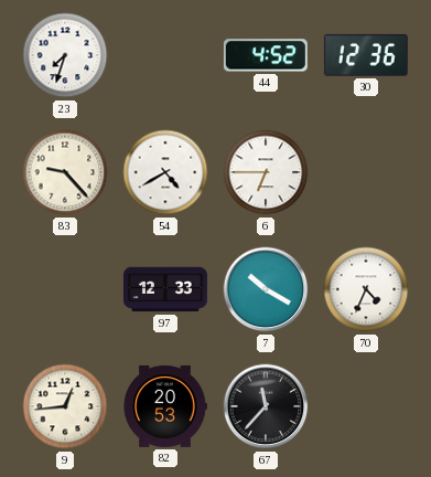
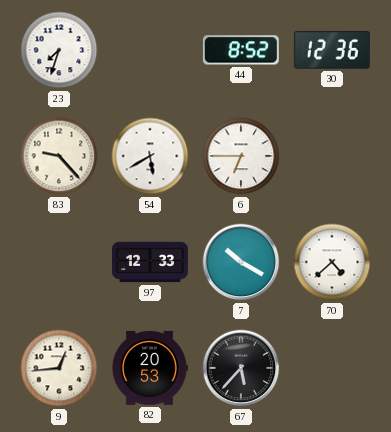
44: 4:52 -> 8:52
54: 4:40 -> 5:40
70: 4:34 -> 4:38
67: 11:37 -> 5:37
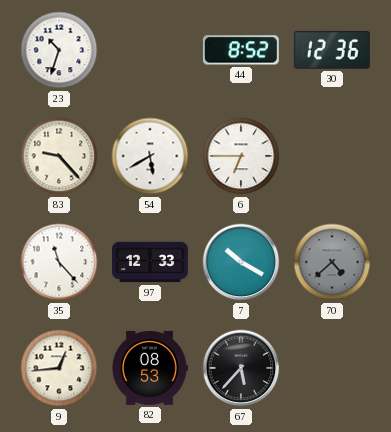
23: 7:33 -> 10:33
35: none -> 11:23
70 dial: white -> grey
82: 20:53 -> 08:53
